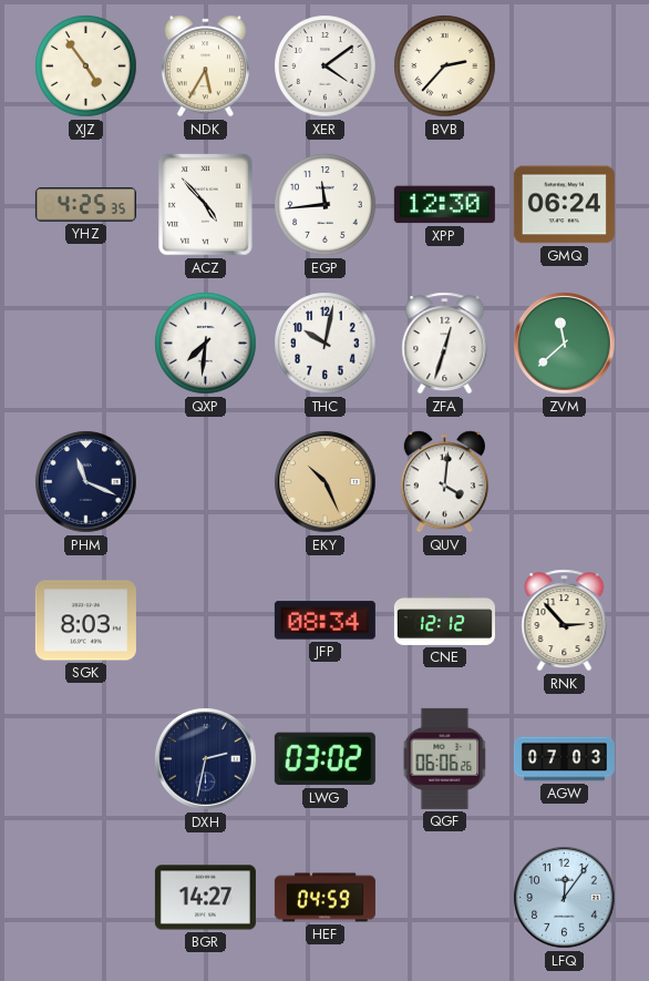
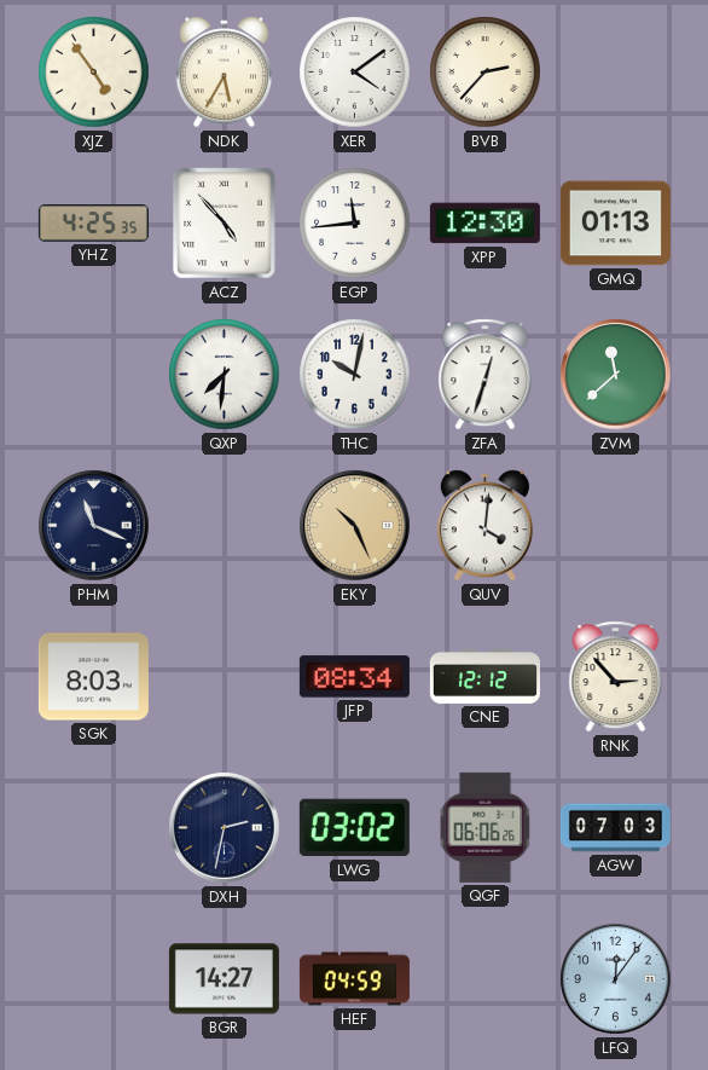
GMQ: 06:24 -> 01:13
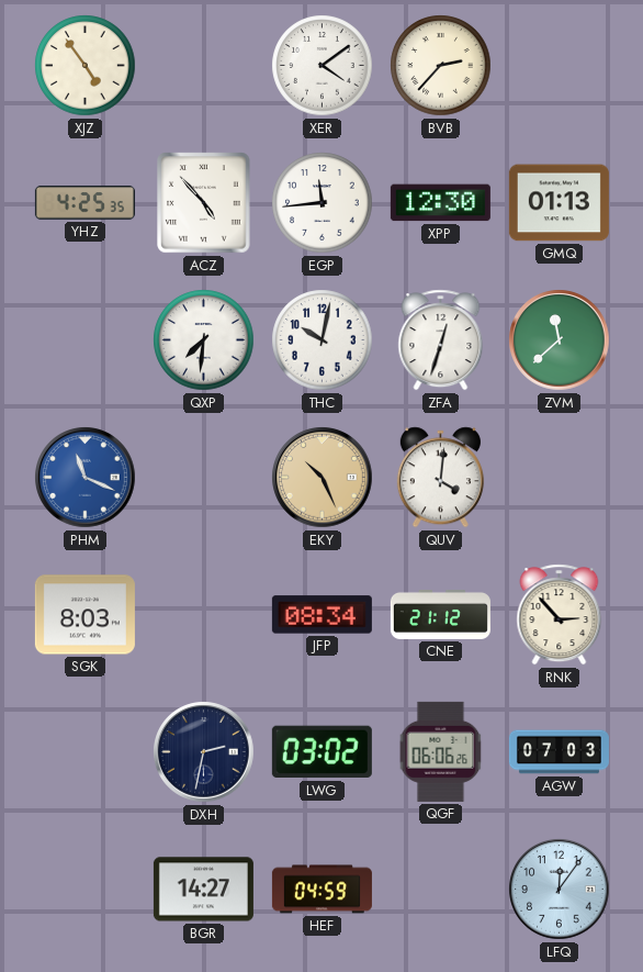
NDK: 5:35 -> none
PHM dial: navy -> blue
CNE: 12:12 -> 21:12
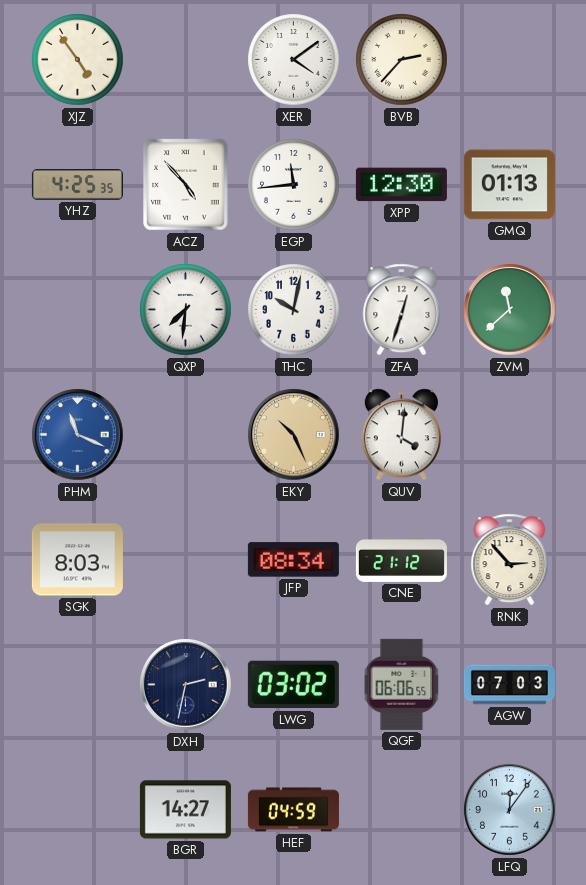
QGF: 06:06:26 -> 06:06:55
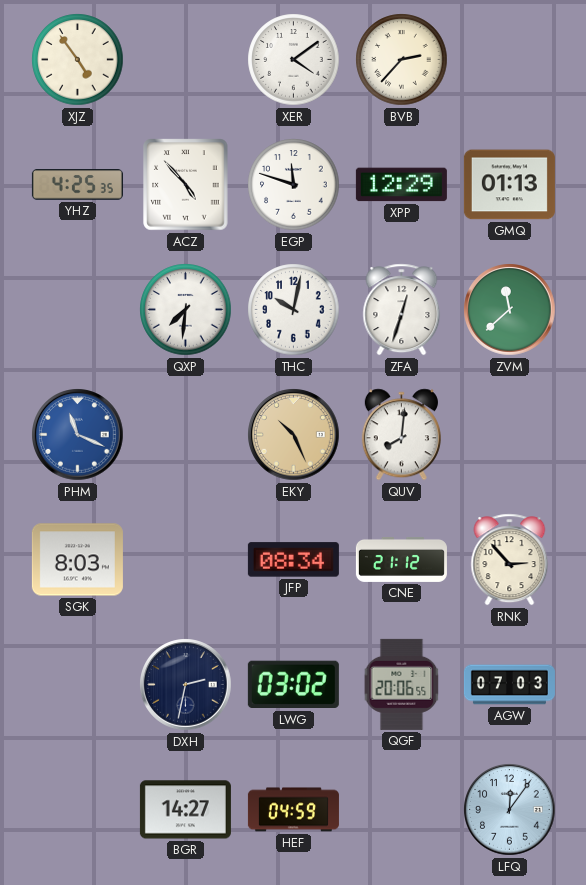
EGP: 11:44 -> 11:48
XPP: 12:30 -> 12:29
QUV: 4:01 -> 8:01
QGF: 06:06 -> 20:06
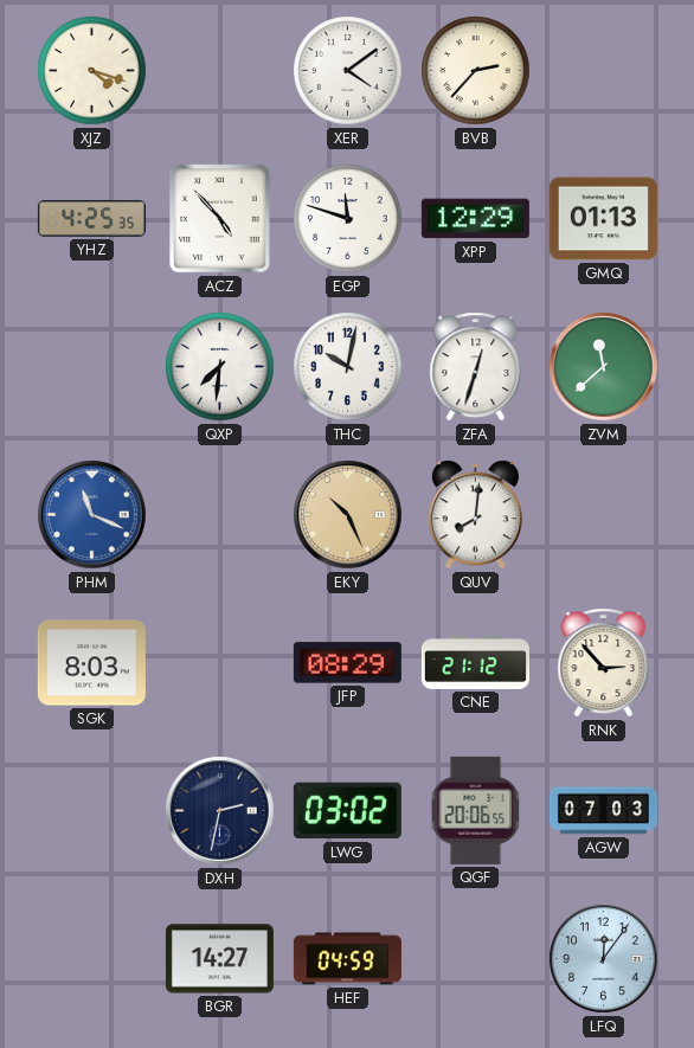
XJZ: 4:54 -> 4:18
JFP: 08:34 -> 08:29
